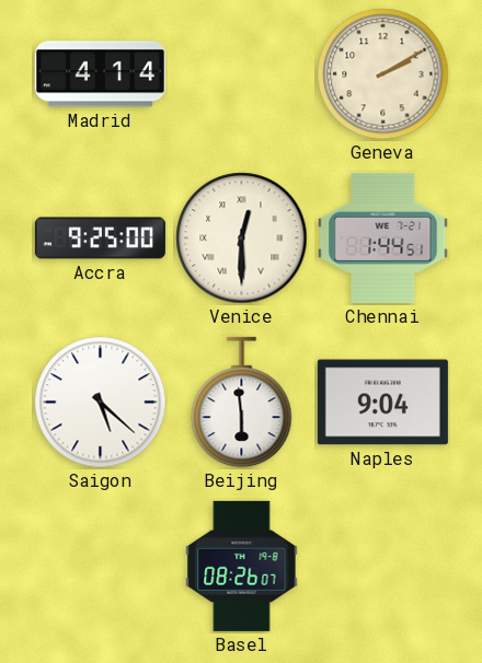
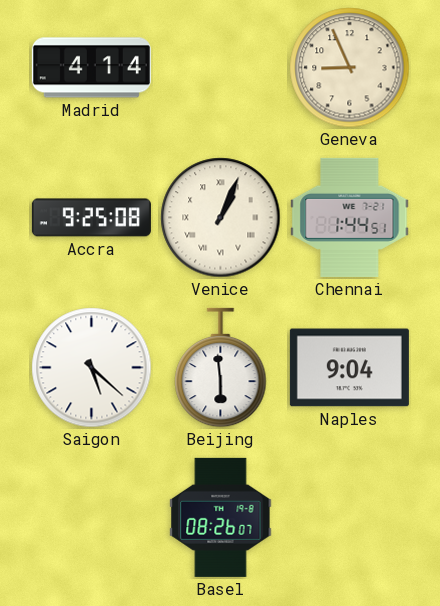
Geneva: 2:10 -> 8:56
Accra: 9:25:00 -> 9:25:08
Venice: 12:30 -> 1:04
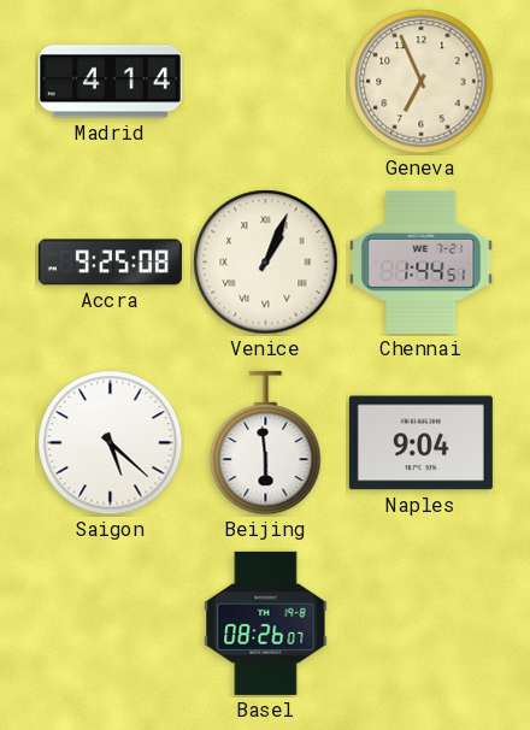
Geneva: 8:56 -> 6:56
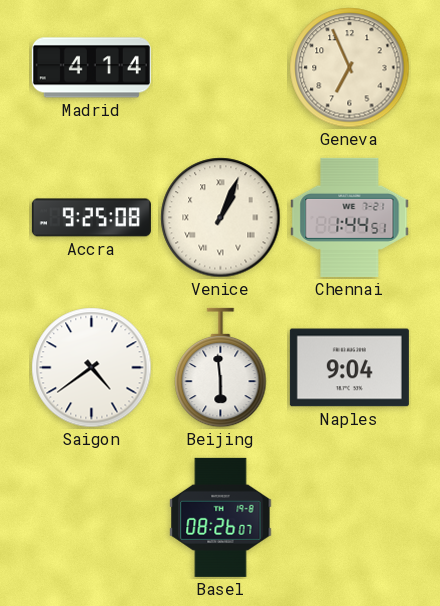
Saigon: 5:22 -> 4:39
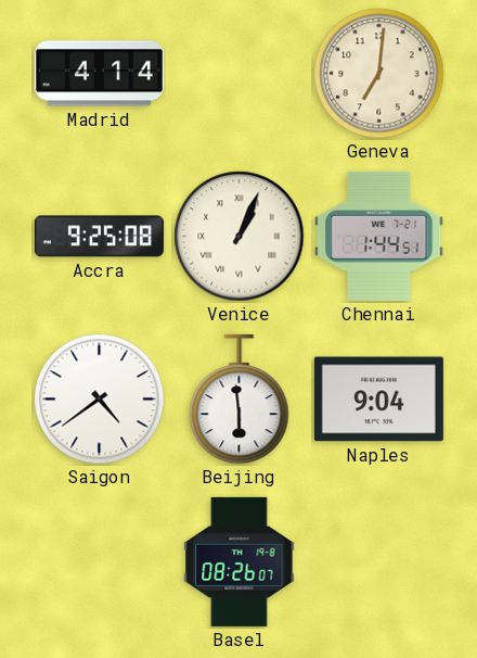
Geneva: 6:56 -> 7:01
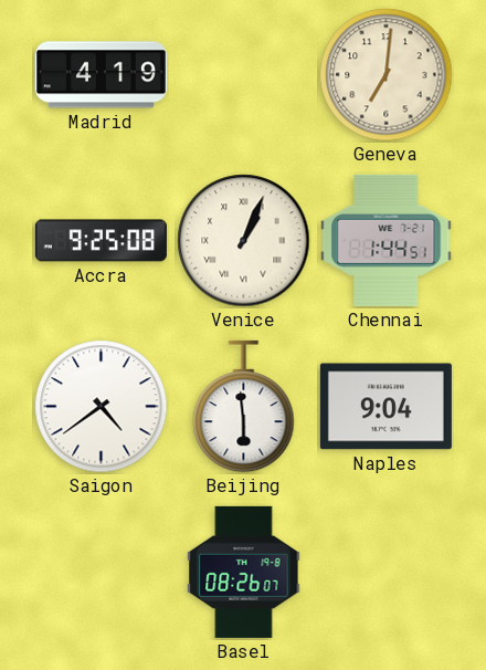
Madrid: 4:14 -> 4:19
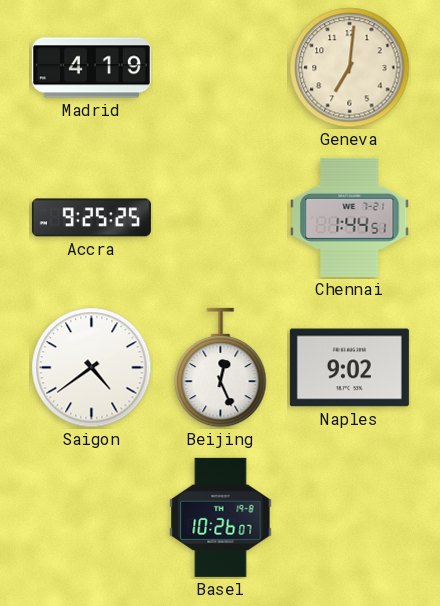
Accra: 9:25:08 -> 9:25:25
Venice: 1:04 -> none
Beijing: 5:59 -> 12:26
Naples: 9:04 -> 9:02
Basel: 08:26 -> 10:26
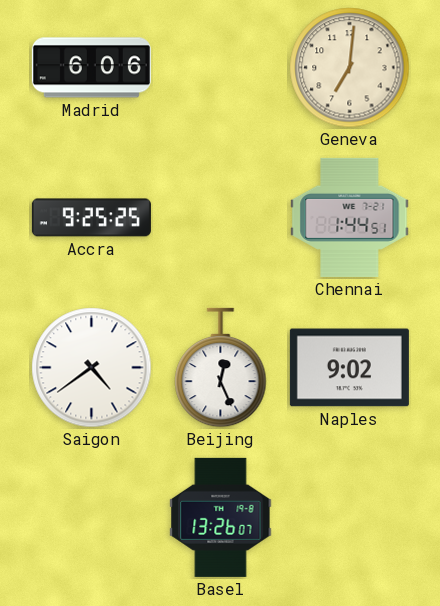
Madrid: 4:19 -> 6:06
Basel: 10:26 -> 13:26
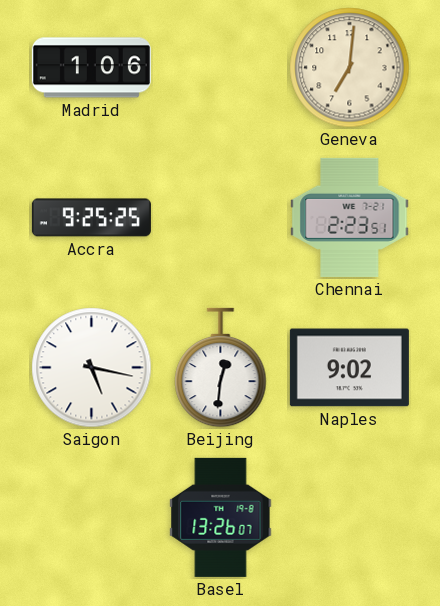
Madrid: 6:06 -> 1:06
Chennai: 1:44 -> 2:23
Saigon: 4:39 -> 5:17
Beijing: 12:26 -> 12:31
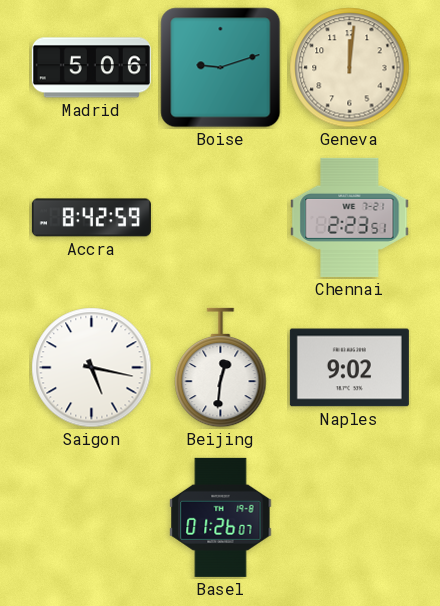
Madrid: 1:06 -> 5:06
Boise: none -> 9:12
Geneva: 7:01 -> 12:01
Accra: 9:25 -> 8:42
Basel: 13:26 -> 01:26
